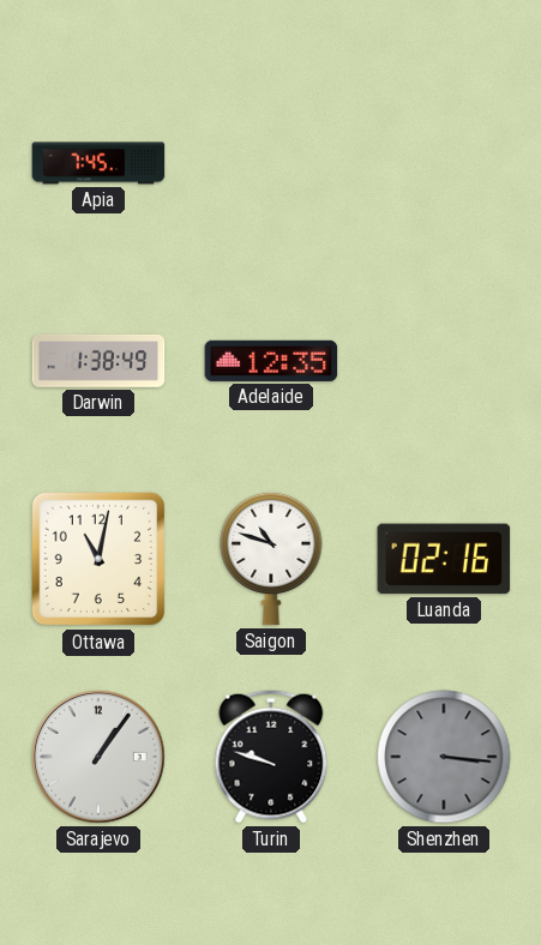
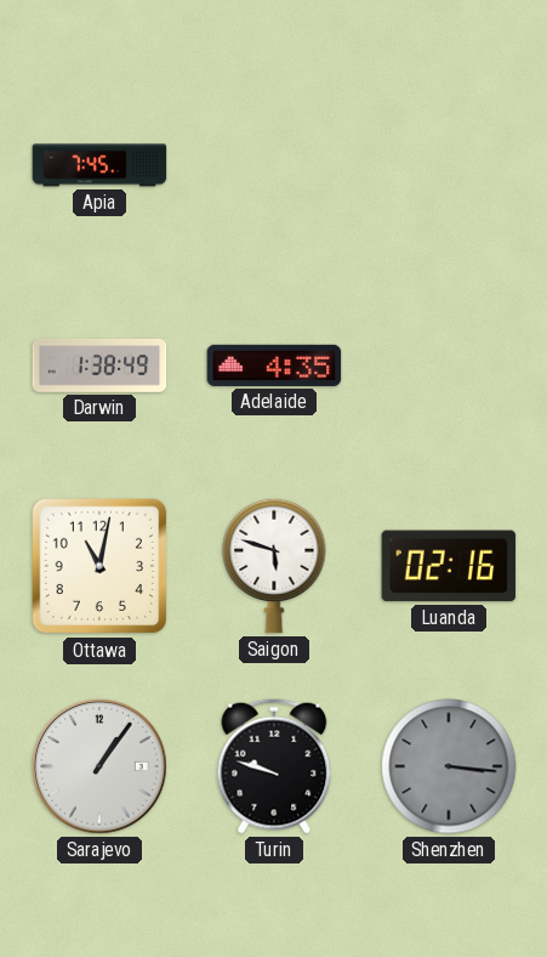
Adelaide: 12:35 -> 4:35
Saigon: 10:48 -> 5:48
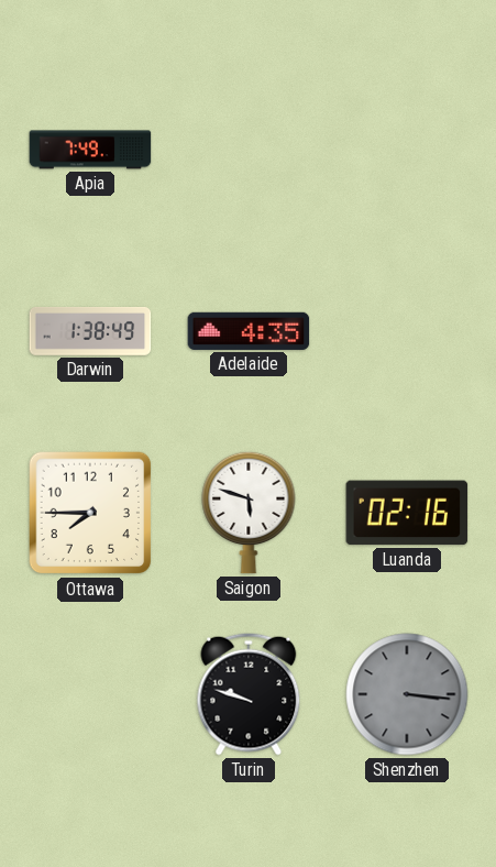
Apia: 7:45 -> 7:49
Ottawa: 11:02 -> 7:45
Sarajevo: 1:06 -> none
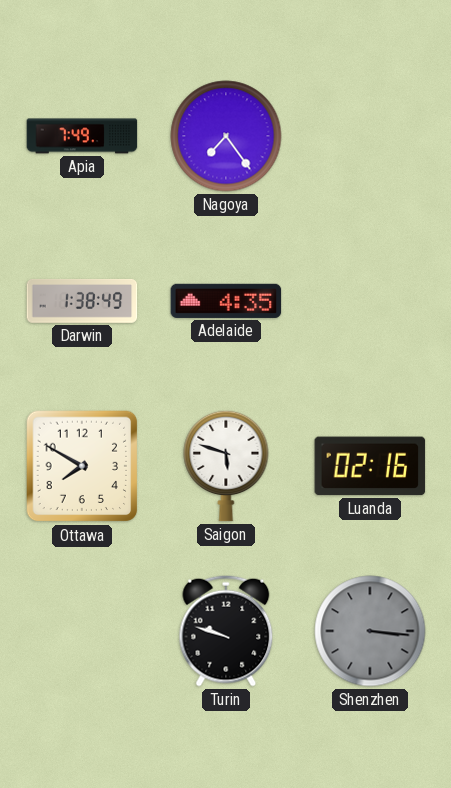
Nagoya: none -> 7:24
Ottawa: 7:45 -> 7:50
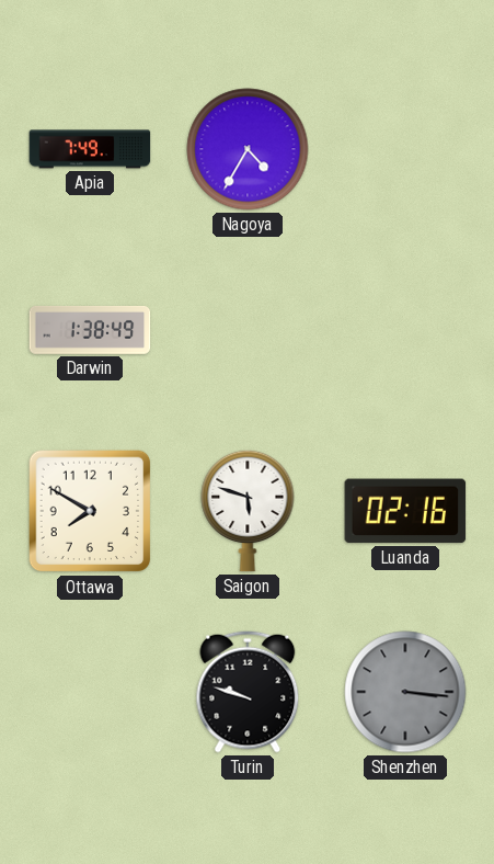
Nagoya: 7:24 -> 4:35
Adelaide: 4:35 -> none
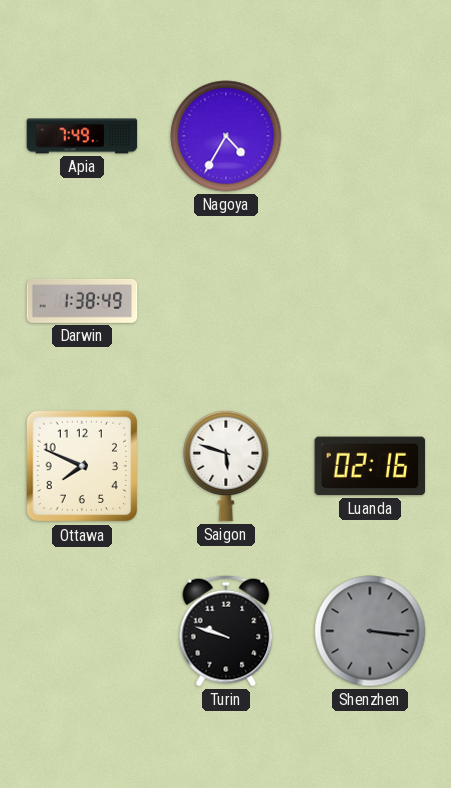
Ottawa: 7:50 -> 7:49
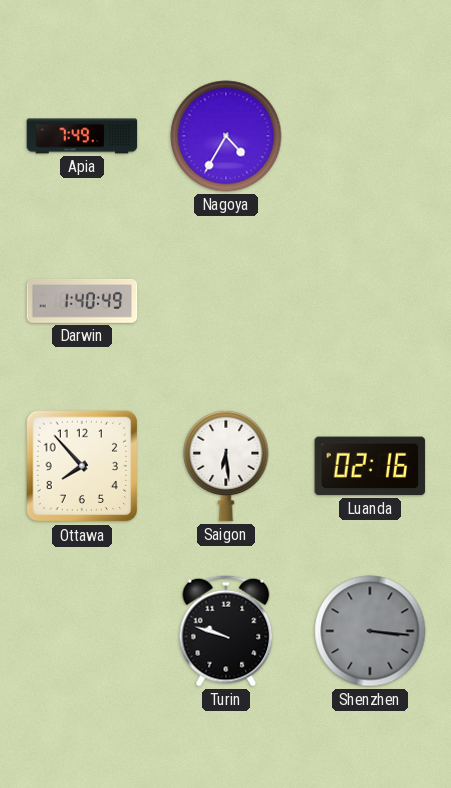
Darwin: 1:38 -> 1:40
Ottawa: 7:49 -> 7:53
Saigon: 5:48 -> 6:29
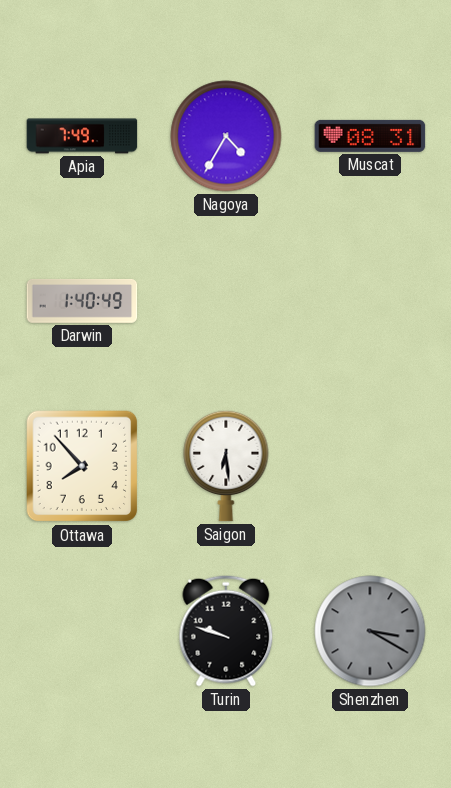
Muscat: none -> 08:31
Luanda: 02:16 -> none
Shenzhen: 3:16 -> 3:20
